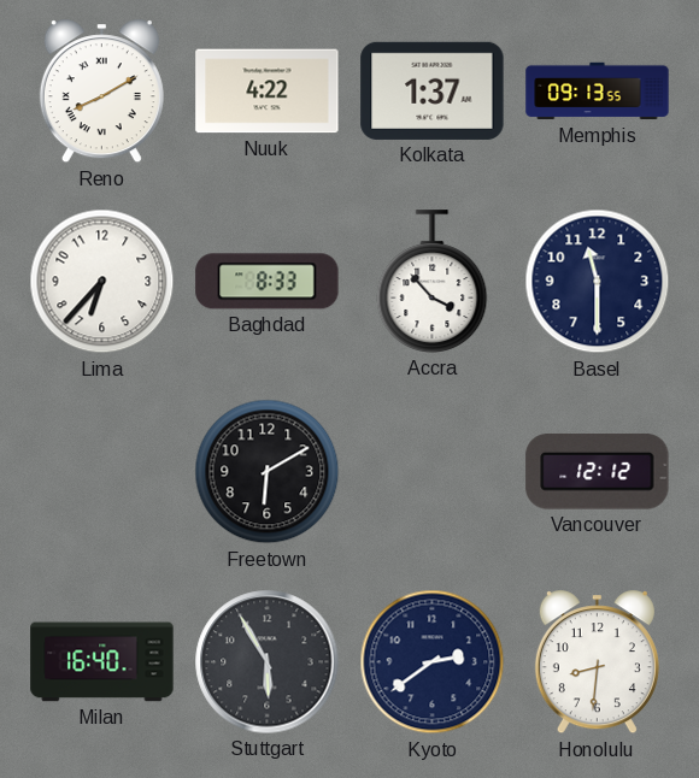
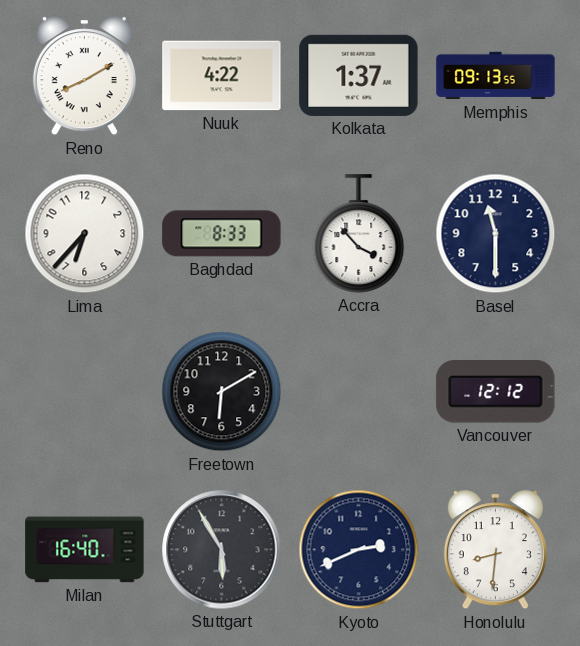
Kyoto: 2:39 -> 2:41
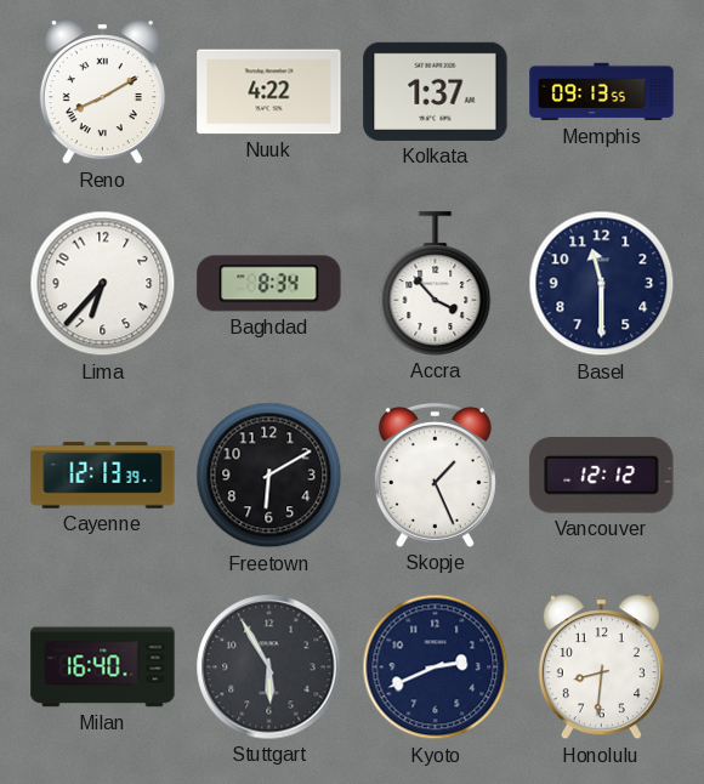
Baghdad: 8:33 -> 8:34
Cayenne: none -> 12:13
Skopje: none -> 1:26
